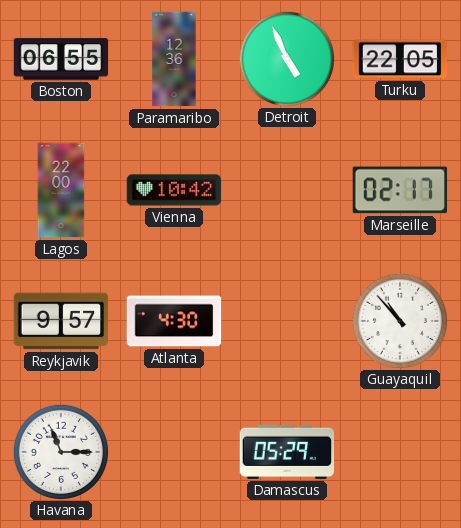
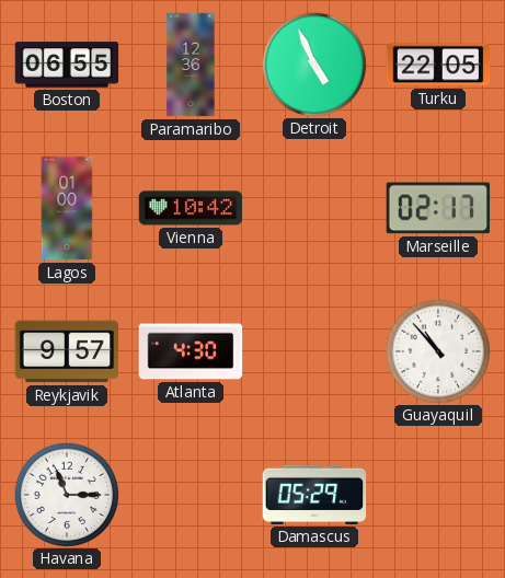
Lagos: 22:00 -> 01:00
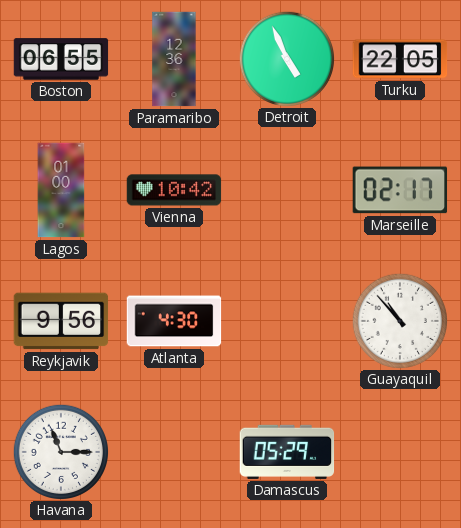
Reykjavik: 9:57 -> 9:56
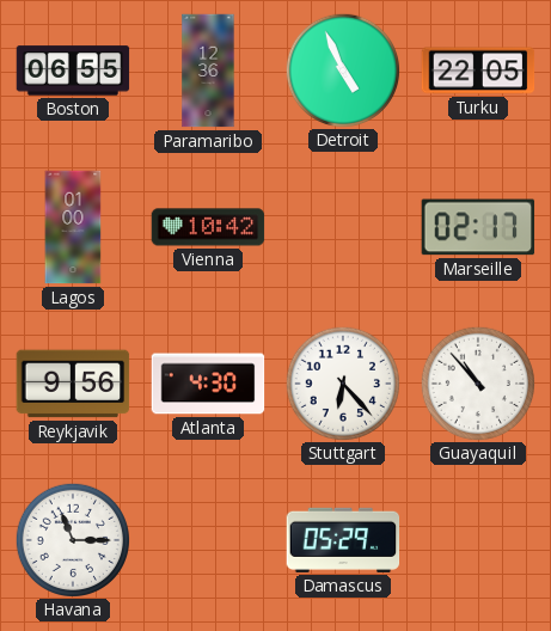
Stuttgart: none -> 6:23
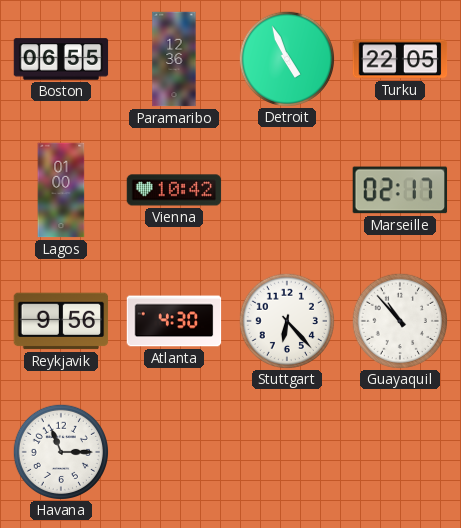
Damascus: 05:29 -> none
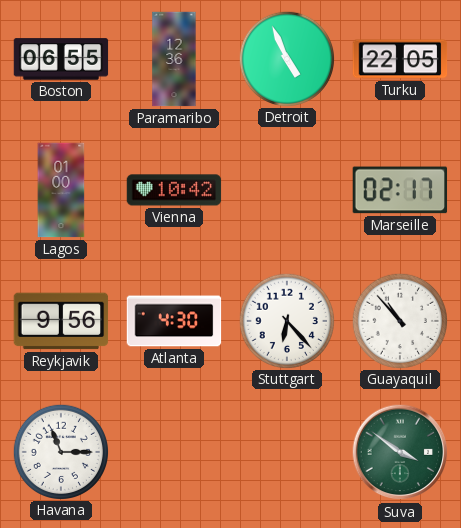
Suva: none -> 3:51
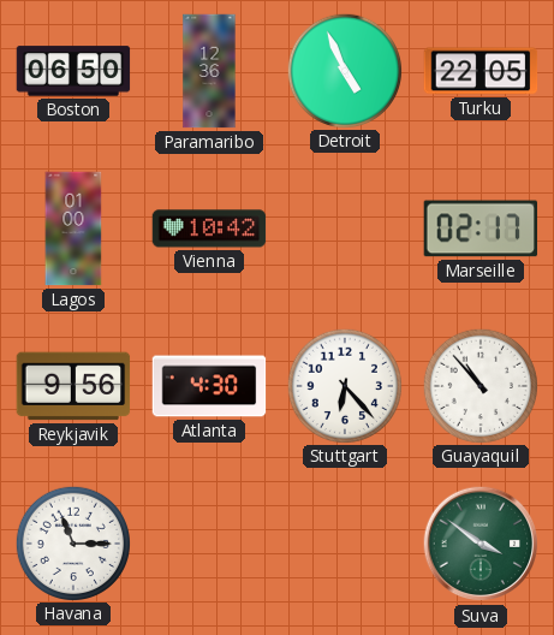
Boston: 06:55 -> 06:50
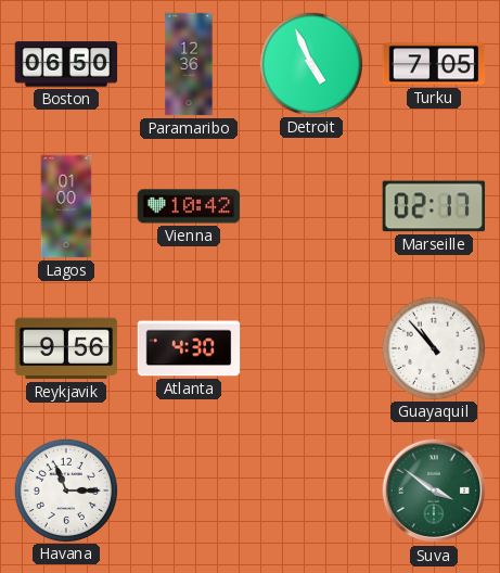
Turku: 22:05 -> 7:05
Stuttgart: 6:23 -> none
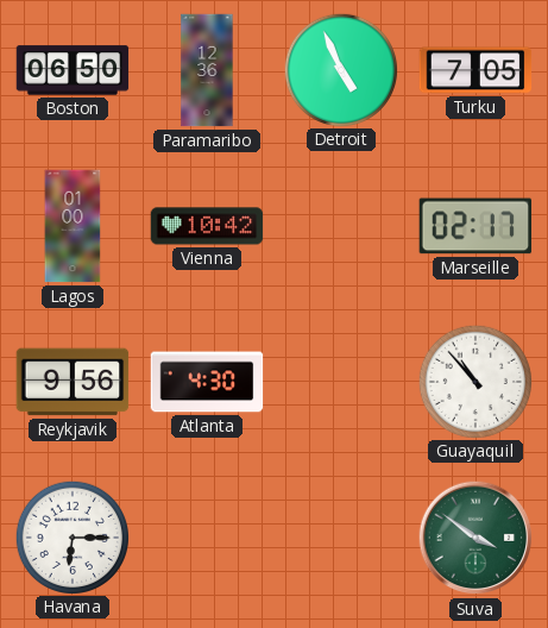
Havana: 11:15 -> 6:15
